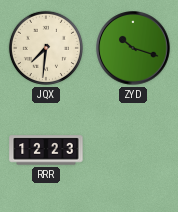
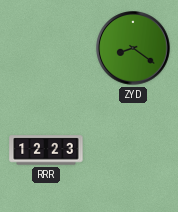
JQX: 7:31 -> none
ZYD: 10:18 -> 8:21
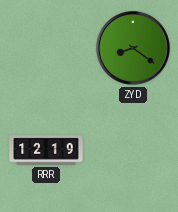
RRR: 12:23 -> 12:19
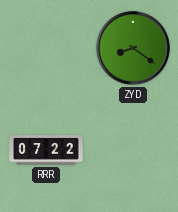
RRR: 12:19 -> 07:22
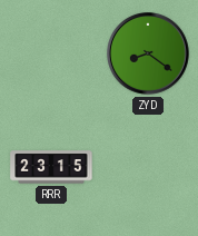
RRR: 07:22 -> 23:15
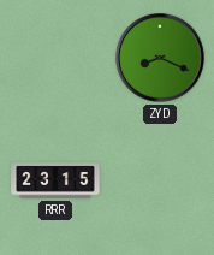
ZYD: 8:21 -> 8:19
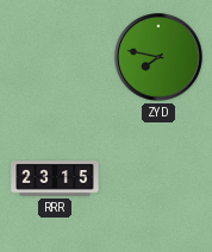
ZYD: 8:19 -> 7:47
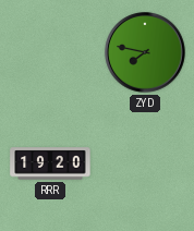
RRR: 23:15 -> 19:20
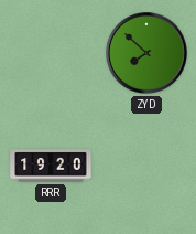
ZYD: 7:47 -> 7:52
